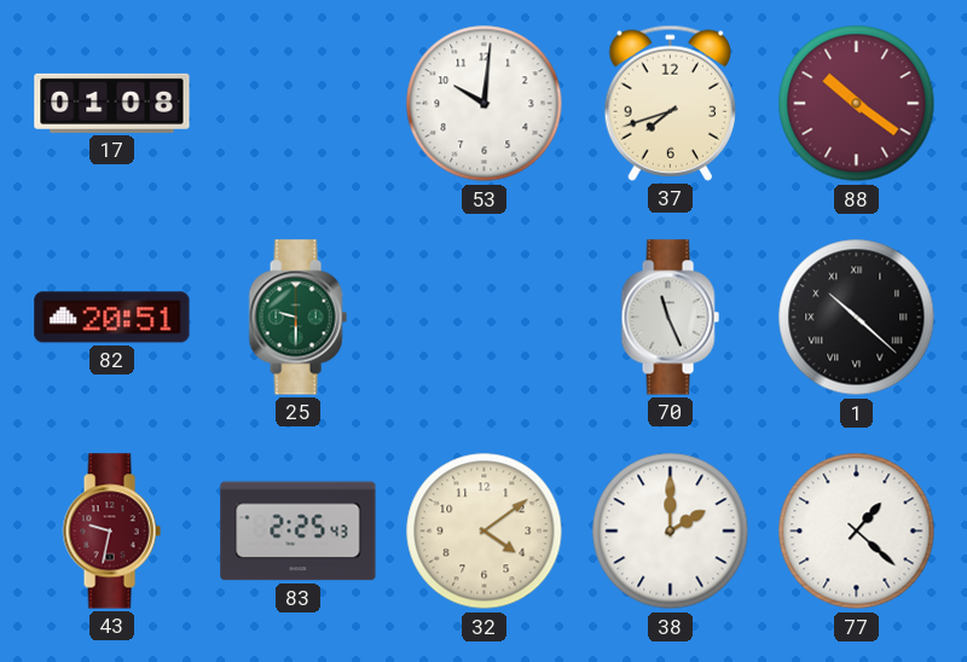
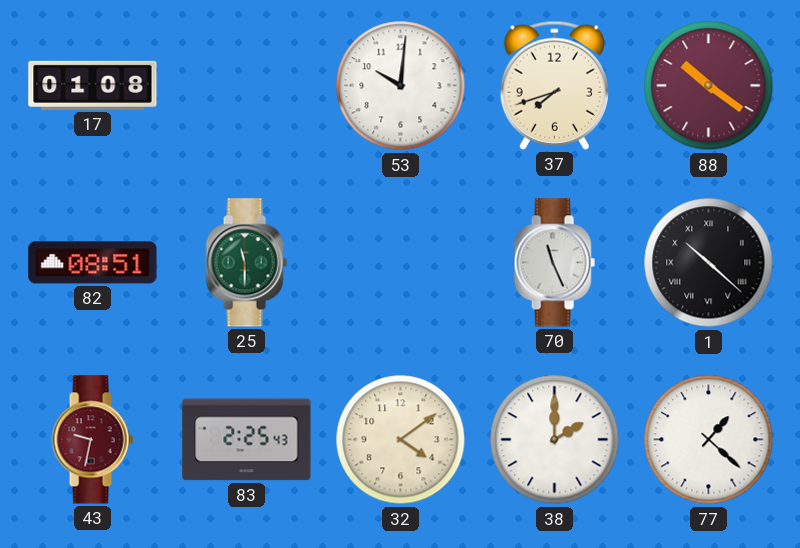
82: 20:51 -> 08:51
25: 9:30 -> 11:30
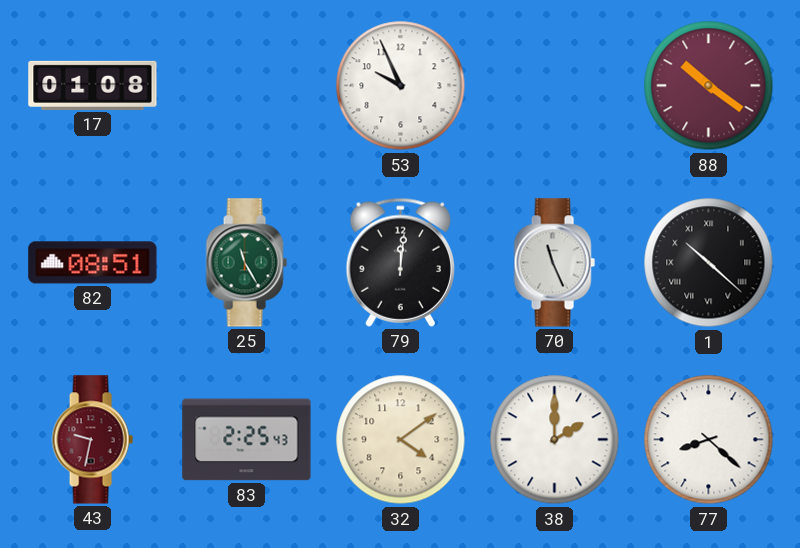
53: 10:01 -> 9:56
37: 7:42 -> none
25: 11:30 -> 11:25
79: none -> 12:01
77: 1:22 -> 8:22
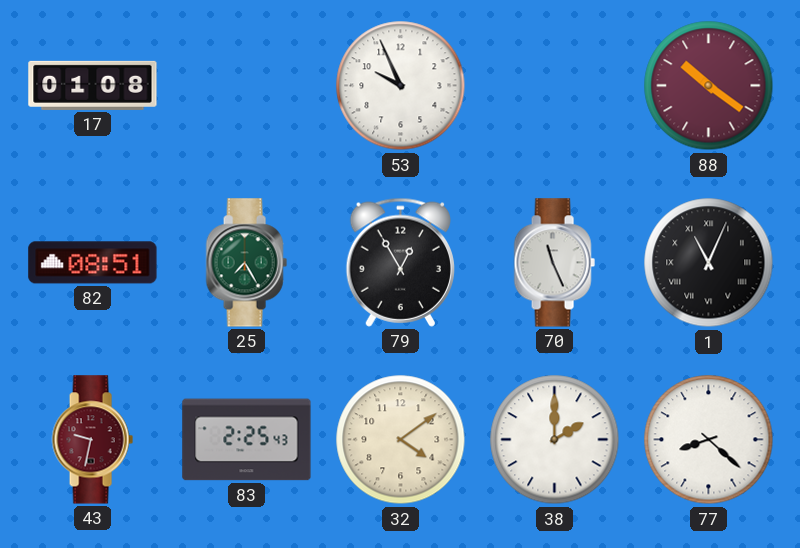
25: 11:25 -> 7:25
79: 12:01 -> 12:55
1: 10:22 -> 11:04
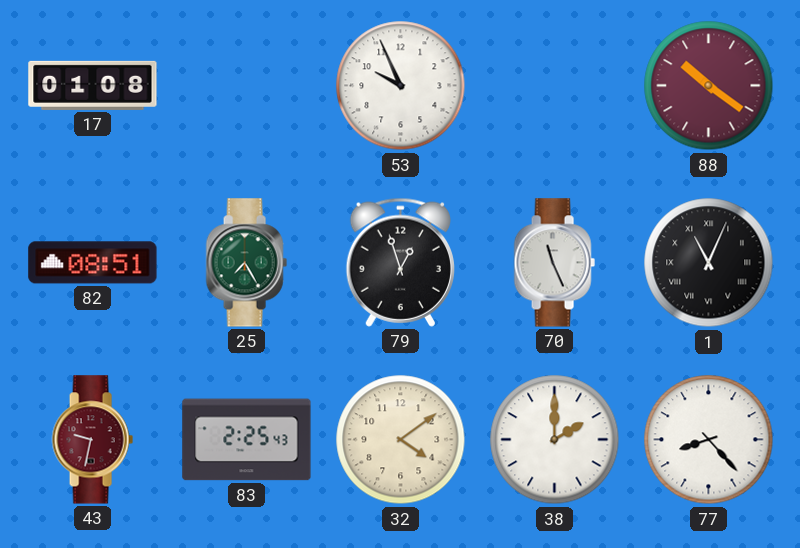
79: 12:55 -> 12:57
77: 8:22 -> 8:23
